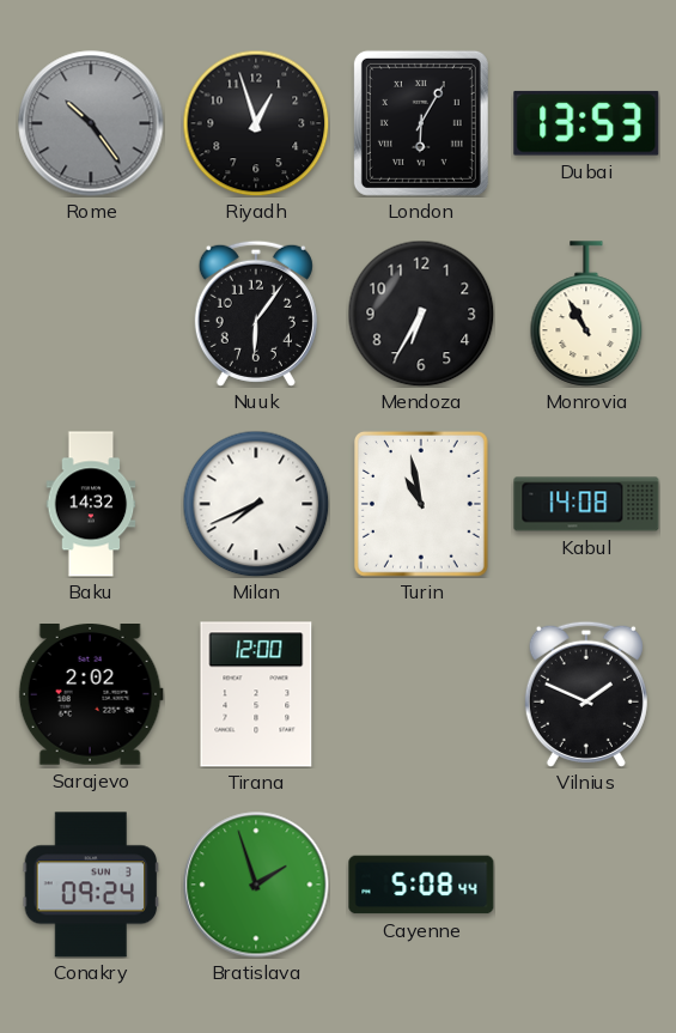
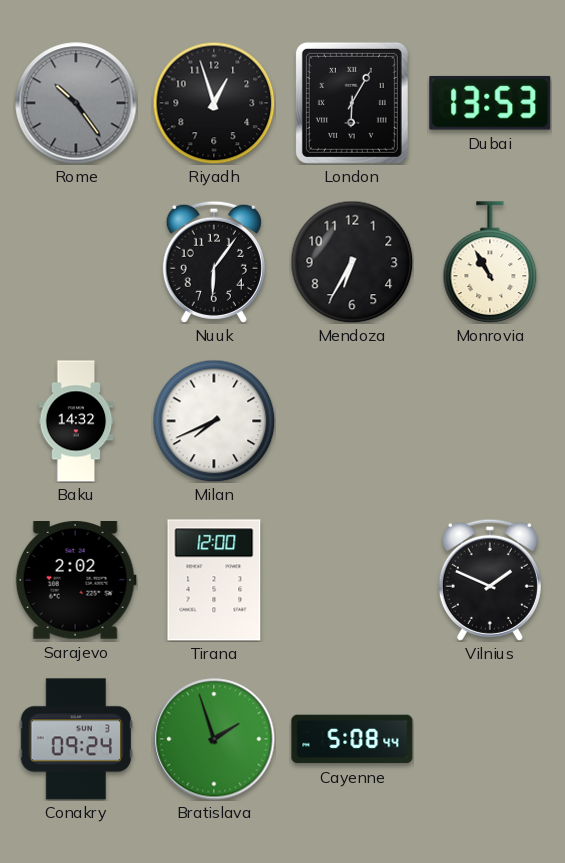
Turin: 10:58 -> none
Kabul: 14:08 -> none
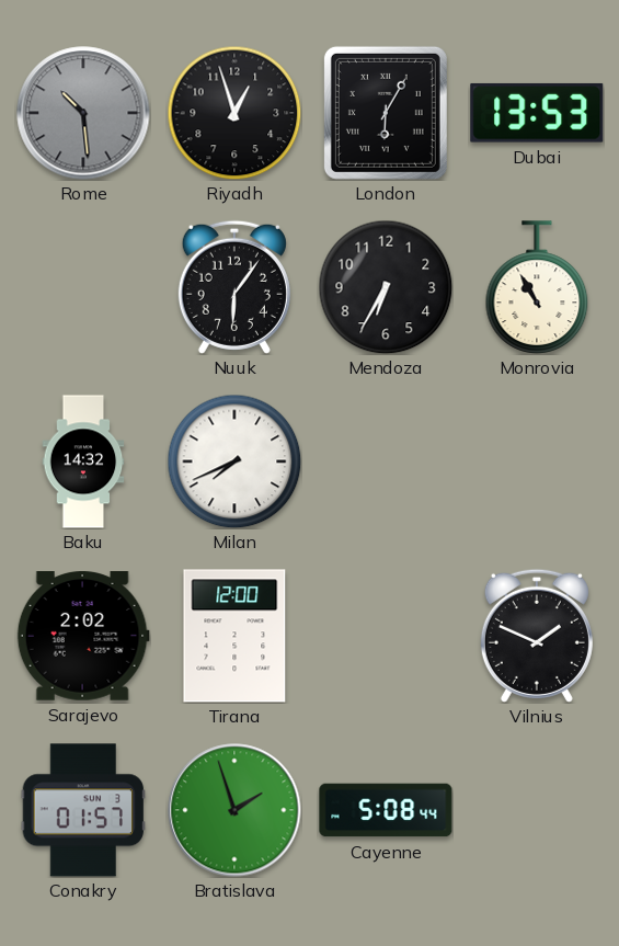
Rome: 10:24 -> 10:29
Conakry: 09:24 -> 01:57
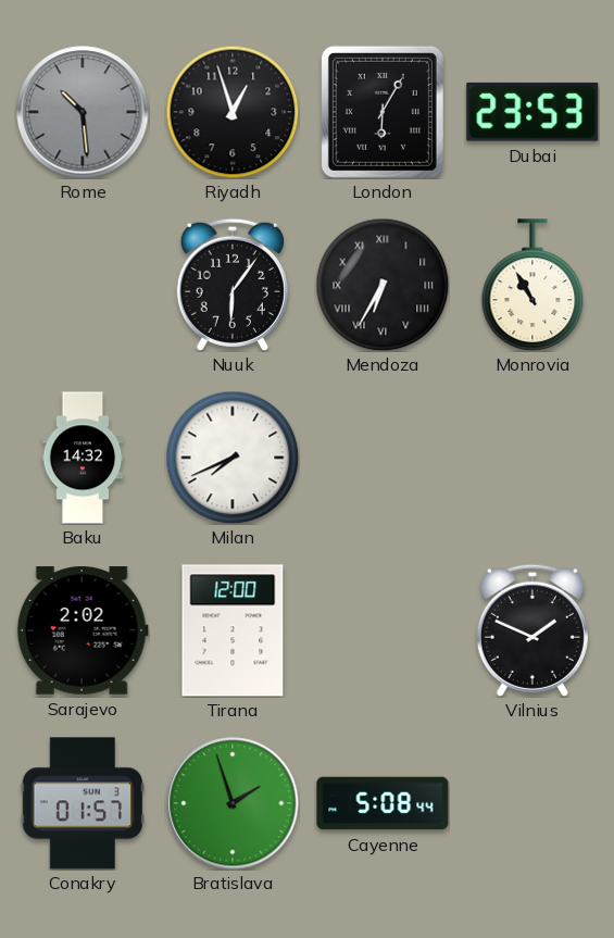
Dubai: 13:53 -> 23:53
Mendoza numerals: Arabic -> Roman
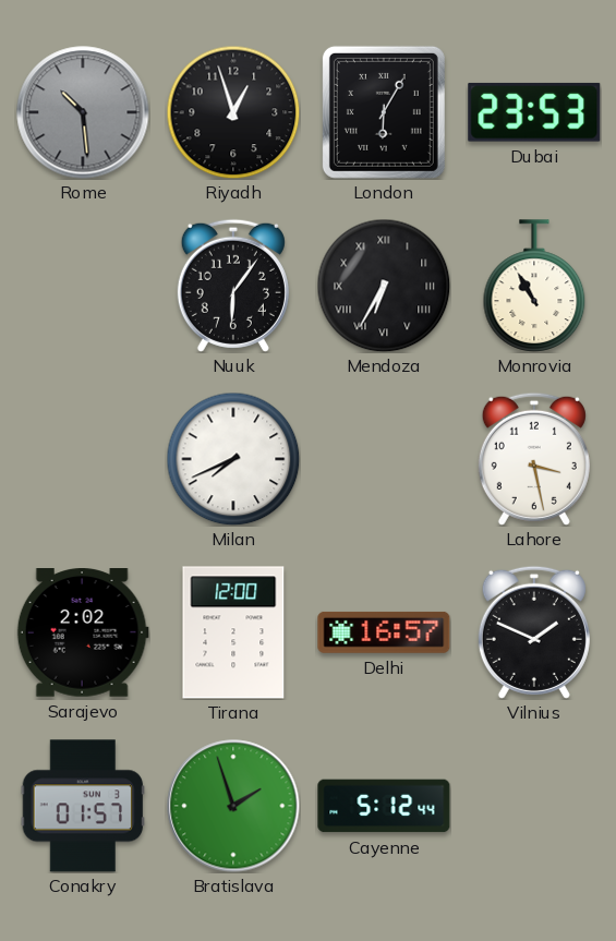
Baku: 14:32 -> none
Lahore: none -> 3:28
Delhi: none -> 16:57
Cayenne: 5:08 -> 5:12
